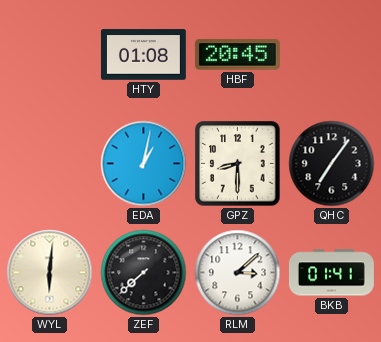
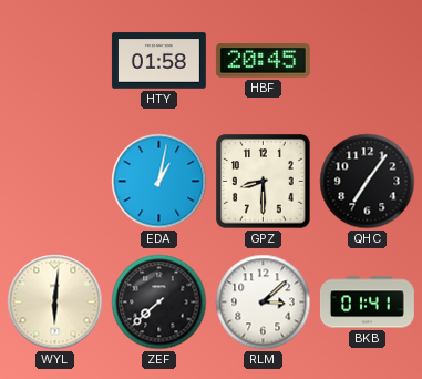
HTY: 01:08 -> 01:58
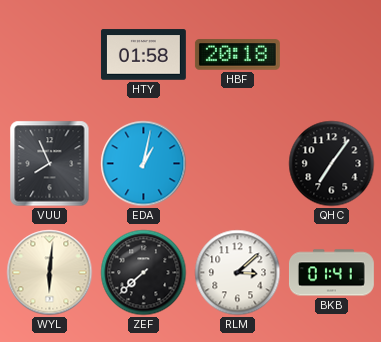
HBF: 20:45 -> 20:18
VUU: none -> 7:56
GPZ: 8:30 -> none
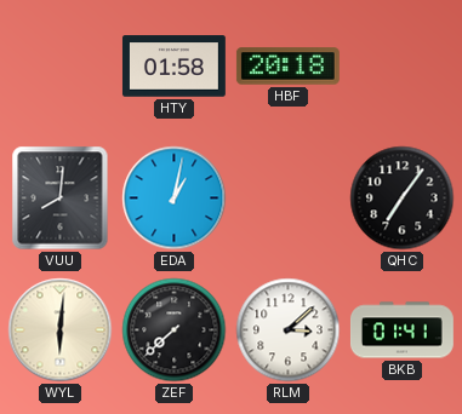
VUU: 7:56 -> 8:01
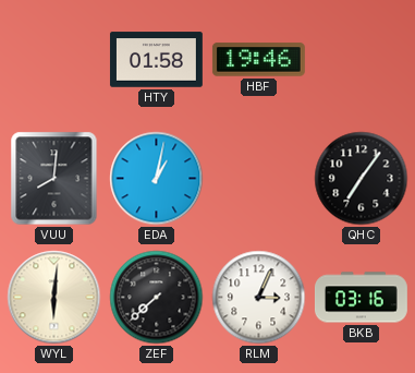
HBF: 20:18 -> 19:46
RLM: 3:08 -> 3:04
BKB: 01:41 -> 03:16
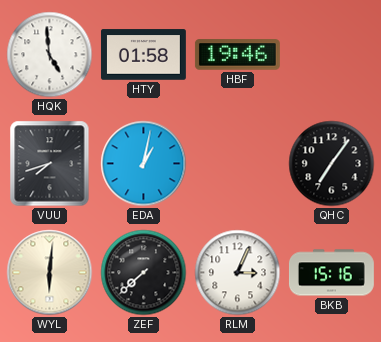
HQK: none -> 4:59
VUU: 8:01 -> 7:42
BKB: 03:16 -> 15:16
